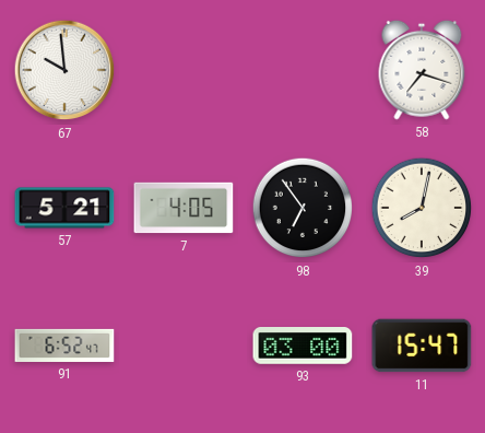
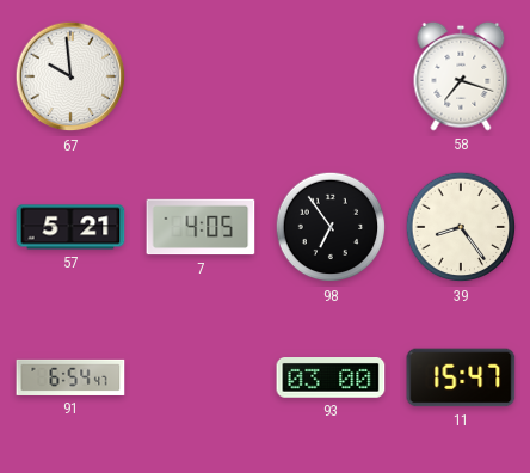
39: 8:02 -> 8:24
91: 6:52 -> 6:54
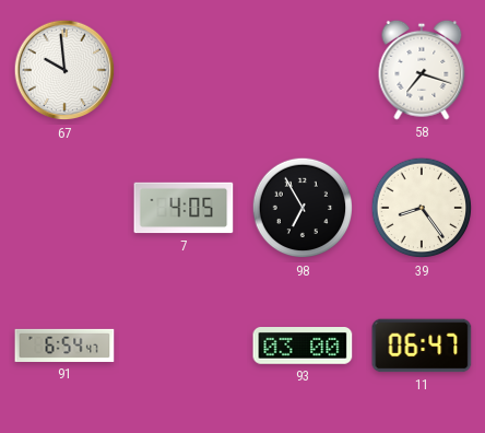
57: 5:21 -> none
98: 6:54 -> 6:55
11: 15:47 -> 06:47
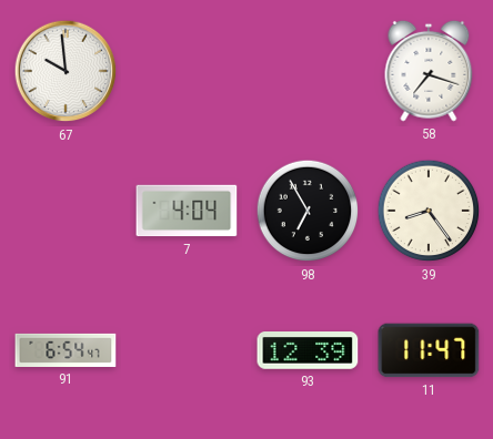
7: 4:05 -> 4:04
93: 03:00 -> 12:39
11: 06:47 -> 11:47
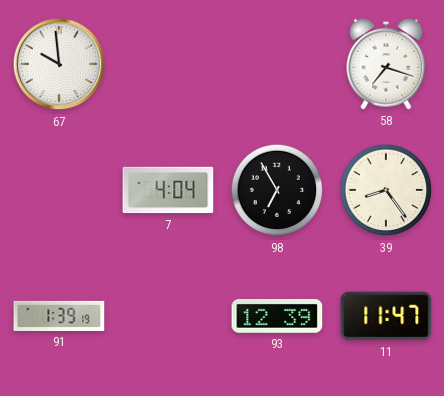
91: 6:54 -> 1:39
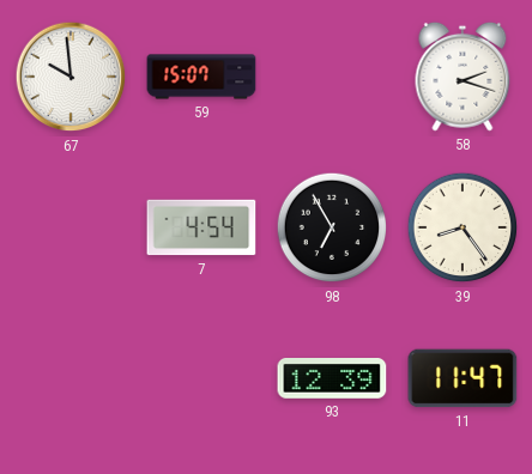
59: none -> 15:07
58: 7:18 -> 2:18
7: 4:04 -> 4:54
91: 1:39 -> none
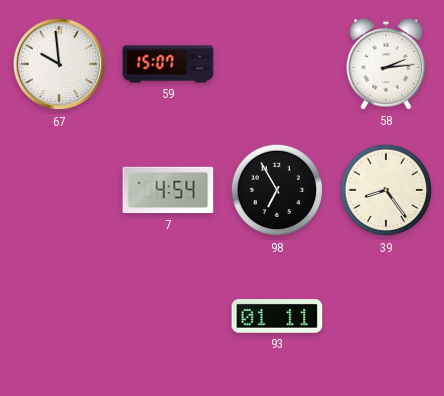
58: 2:18 -> 2:14
93: 12:39 -> 01:11
11: 11:47 -> none
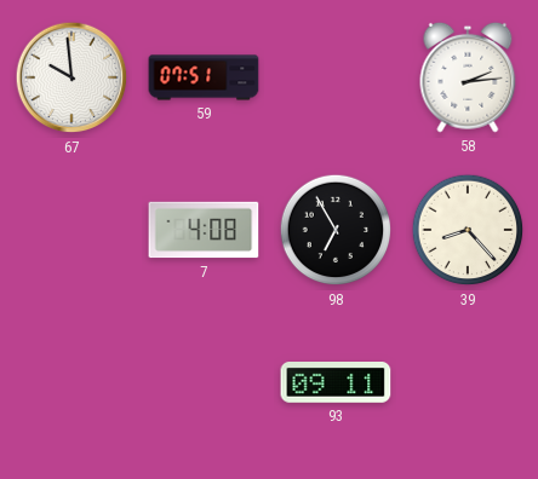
59: 15:07 -> 07:51
7: 4:54 -> 4:08
39: 8:24 -> 8:23
93: 01:11 -> 09:11
